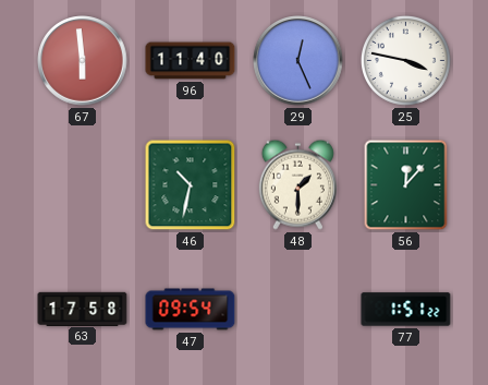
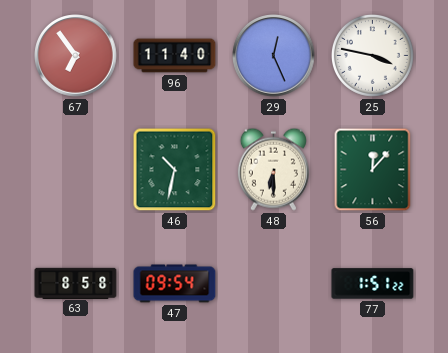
67: 5:59 -> 6:54
48: 1:30 -> 6:30
63: 17:58 -> 8:58
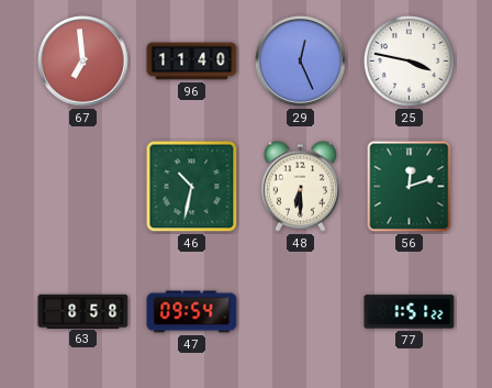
67: 6:54 -> 6:59
56: 12:07 -> 12:12
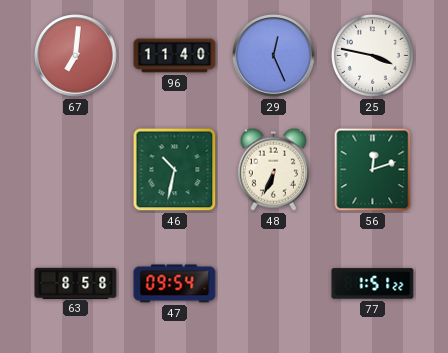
67: 6:59 -> 7:01
48: 6:30 -> 6:34
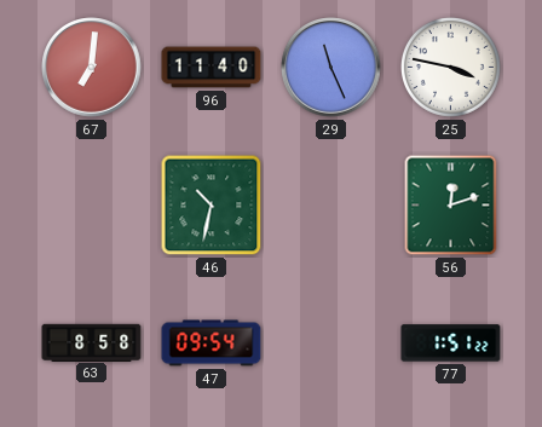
29: 12:26 -> 11:26
48: 6:34 -> none
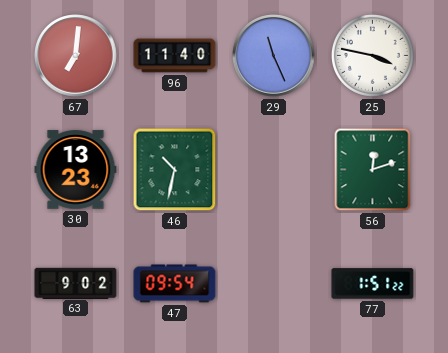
30: none -> 13:23
63: 8:58 -> 9:02
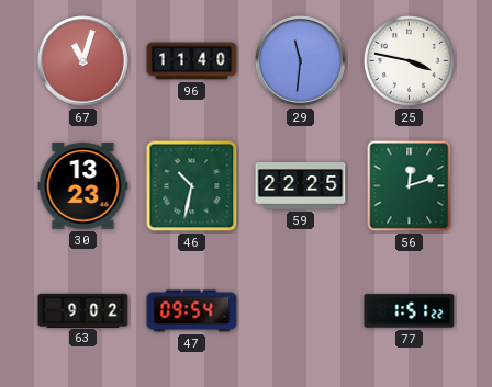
67: 7:01 -> 11:03
29: 11:26 -> 11:31
59: none -> 22:25
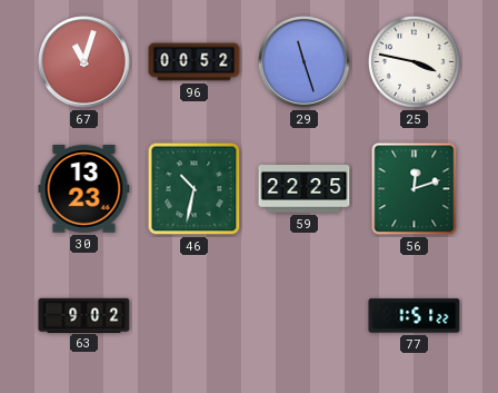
96: 11:40 -> 00:52
29: 11:31 -> 11:27
47: 09:54 -> none
